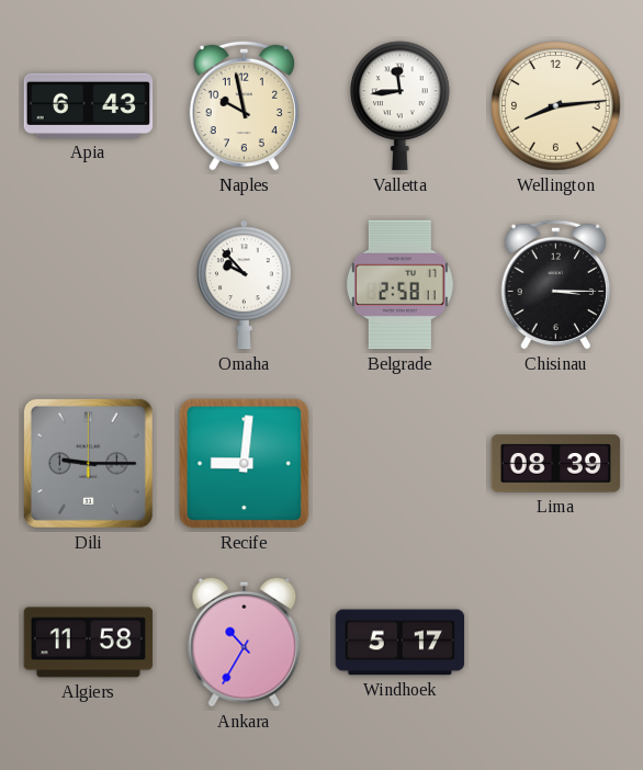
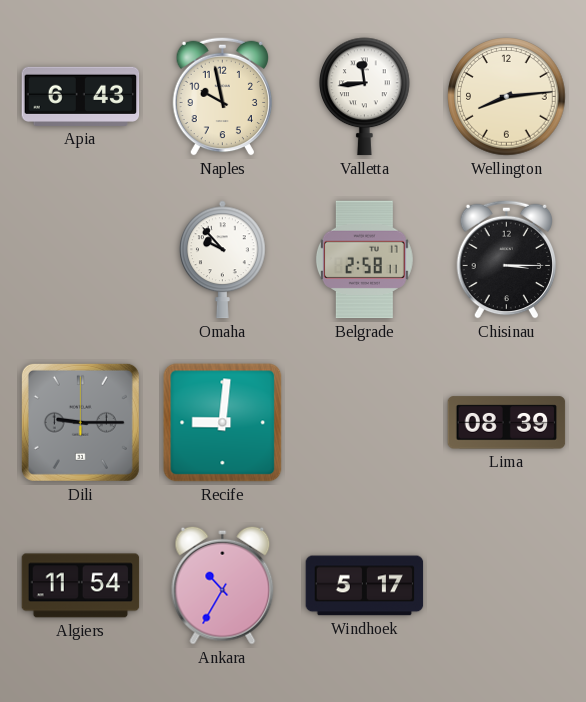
Algiers: 11:58 -> 11:54
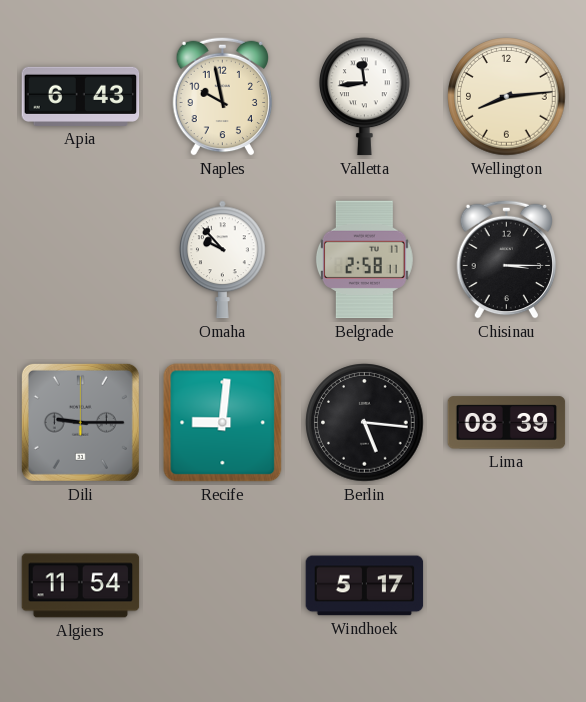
Berlin: none -> 5:16
Ankara: 10:35 -> none
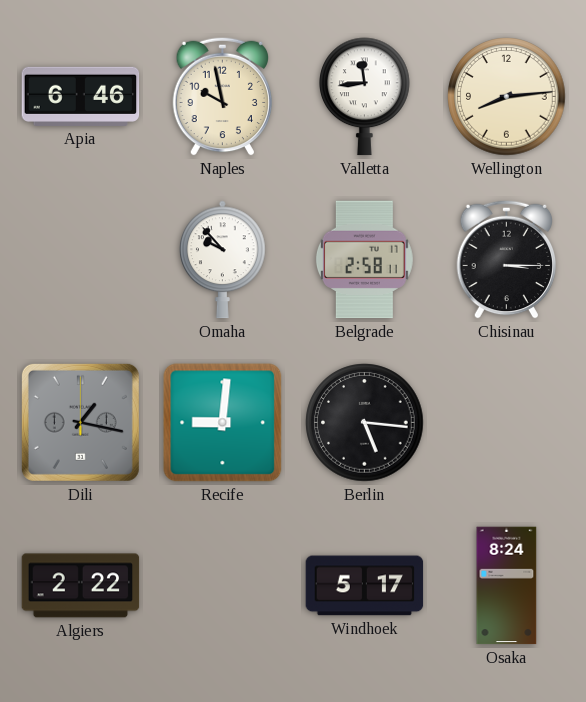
Apia: 6:43 -> 6:46
Dili: 9:15 -> 1:17
Lima: 08:39 -> none
Algiers: 11:54 -> 2:22
Osaka: none -> 8:24
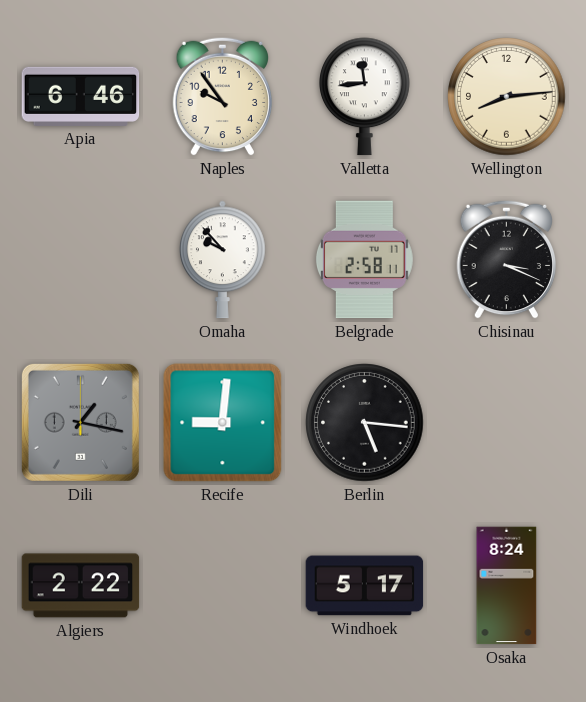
Naples: 9:58 -> 9:54
Chisinau: 3:15 -> 3:19
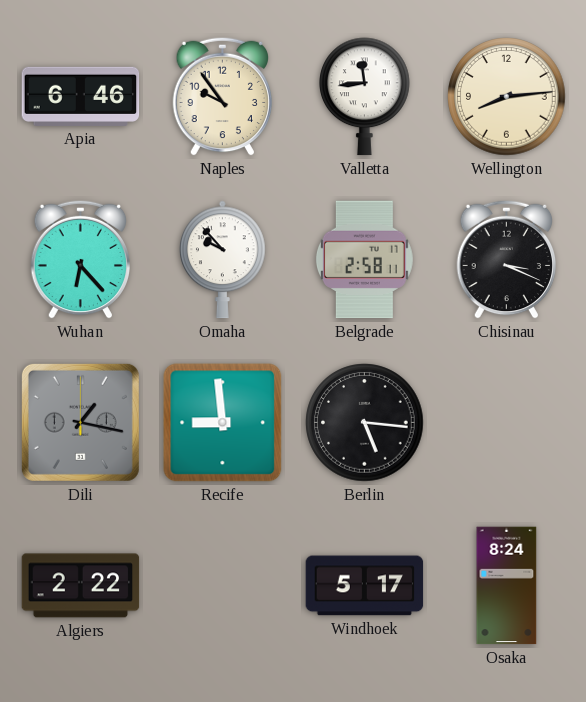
Wuhan: none -> 6:23
Recife: 9:01 -> 8:59
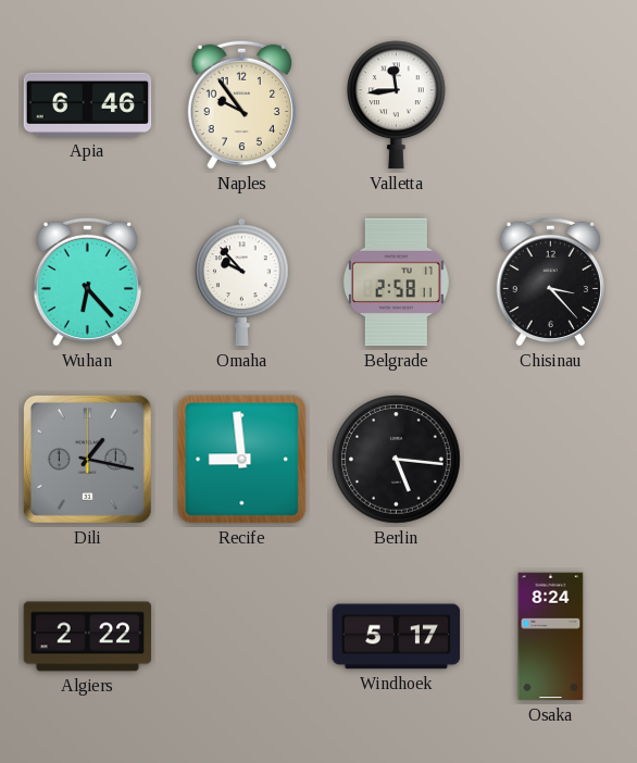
Wellington: 8:14 -> none
Chisinau: 3:19 -> 3:23
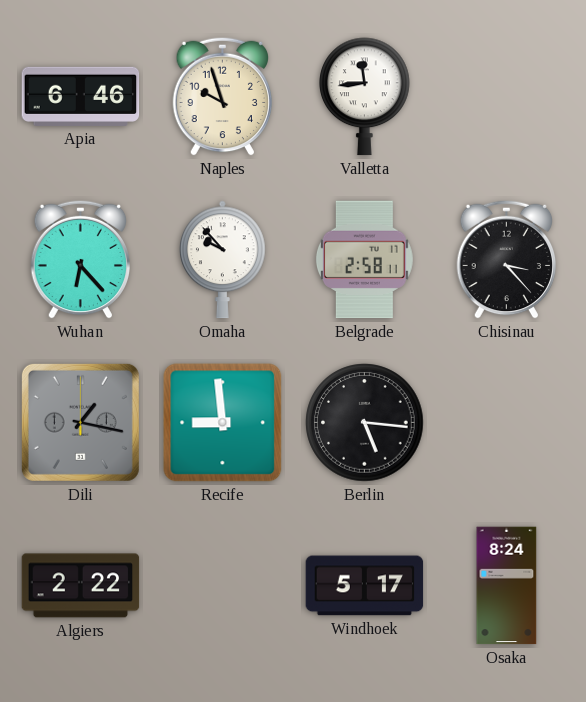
Naples: 9:54 -> 9:57
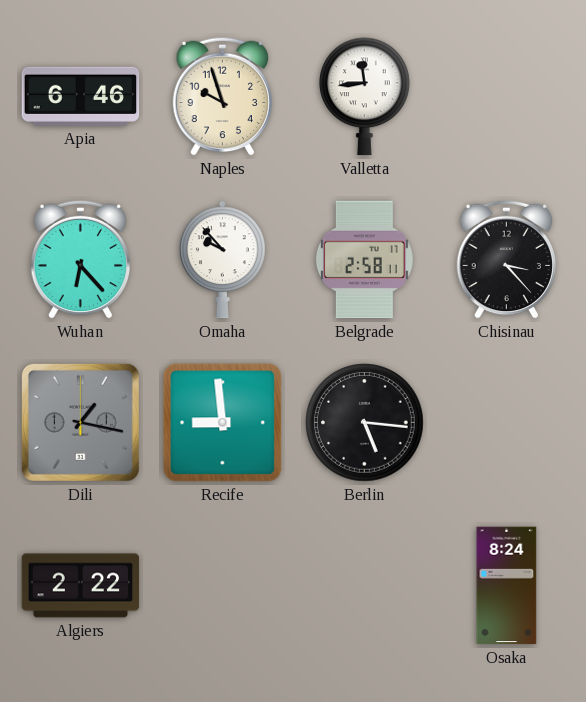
Windhoek: 5:17 -> none
